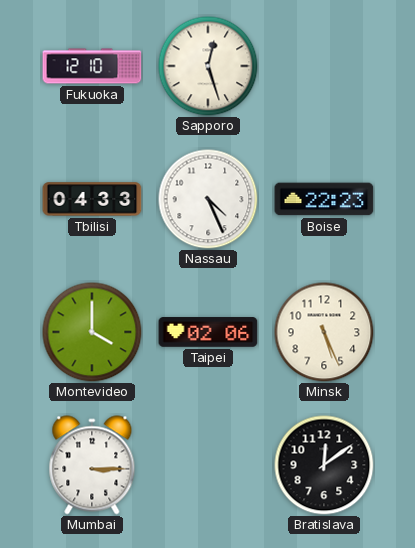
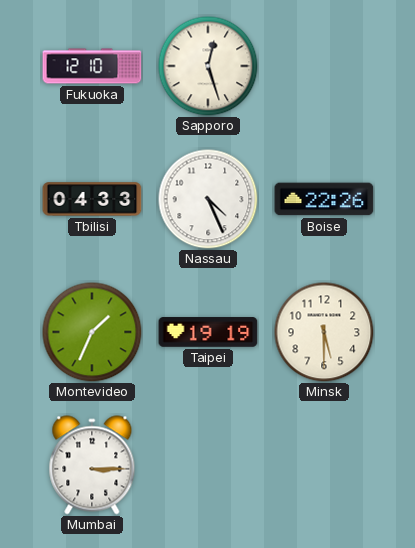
Boise: 22:23 -> 22:26
Montevideo: 4:00 -> 1:34
Taipei: 02:06 -> 19:19
Minsk: 5:26 -> 5:30
Bratislava: 12:09 -> none
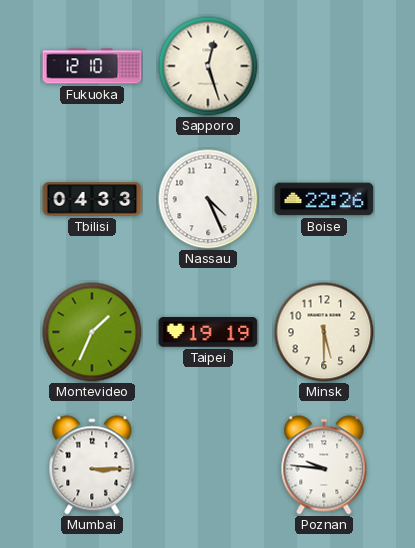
Poznan: none -> 9:46
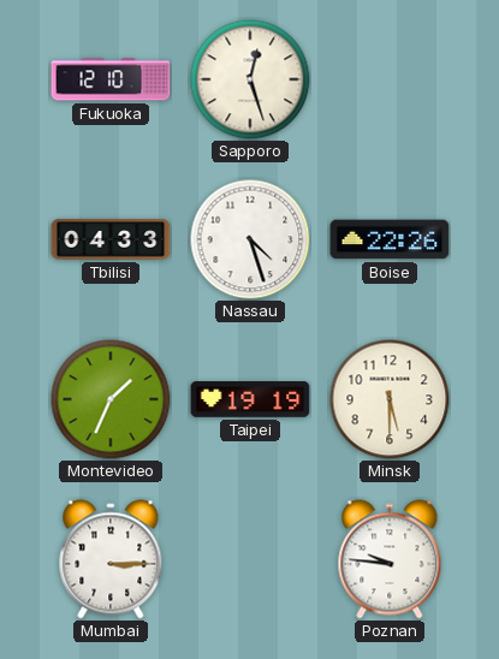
Nassau: 4:26 -> 4:27
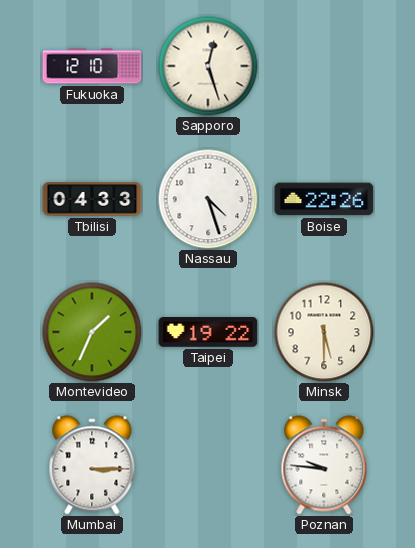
Taipei: 19:19 -> 19:22
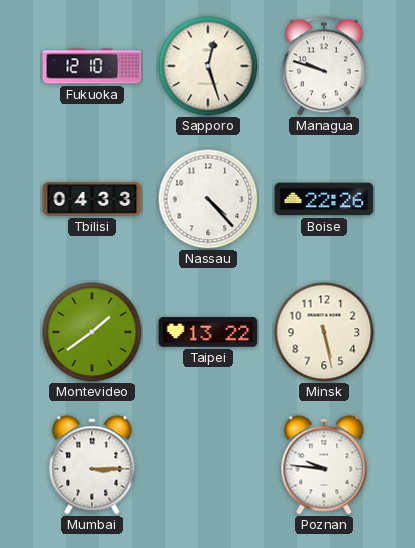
Managua: none -> 9:48
Nassau: 4:27 -> 4:23
Montevideo: 1:34 -> 1:39
Taipei: 19:22 -> 13:22
Minsk: 5:30 -> 5:28
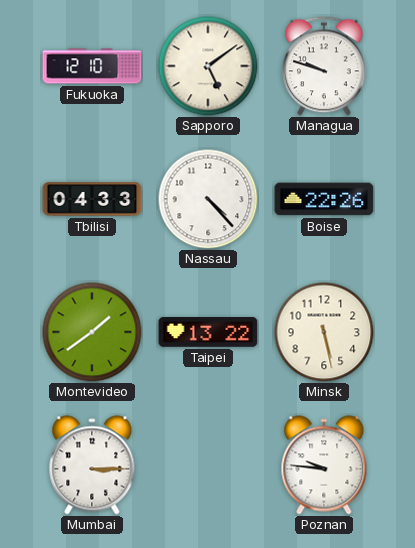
Sapporo: 12:27 -> 5:09
